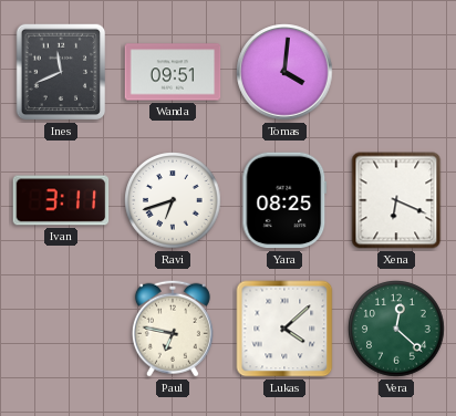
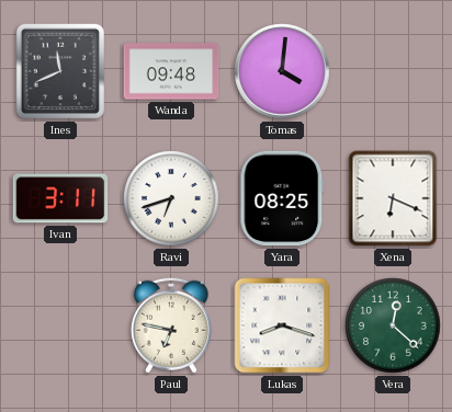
Wanda: 09:51 -> 09:48
Lukas: 4:08 -> 8:18
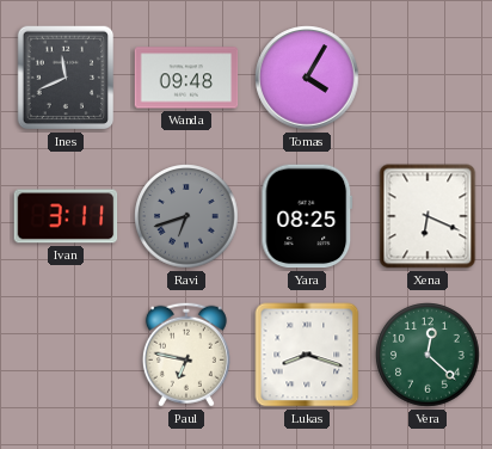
Tomas: 4:01 -> 4:05
Ravi dial: white -> grey
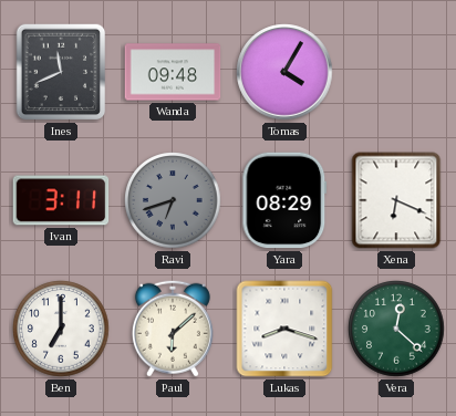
Yara: 08:25 -> 08:29
Ben: none -> 7:00
Paul: 6:47 -> 6:08
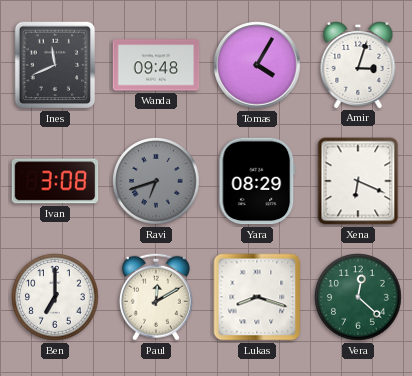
Amir: none -> 3:03
Ivan: 3:11 -> 3:08
Paul: 6:08 -> 12:10
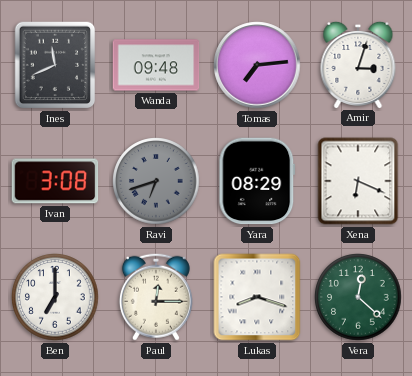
Tomas: 4:05 -> 7:14
Paul: 12:10 -> 12:15
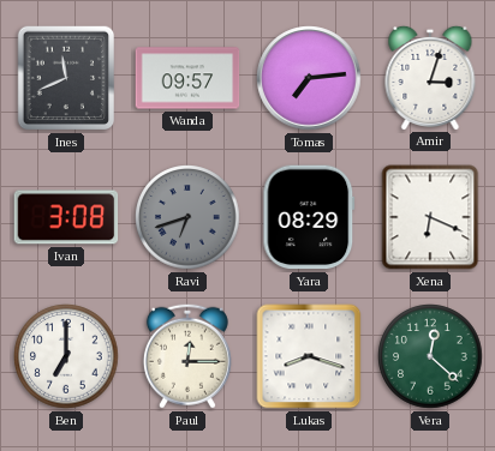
Wanda: 09:48 -> 09:57
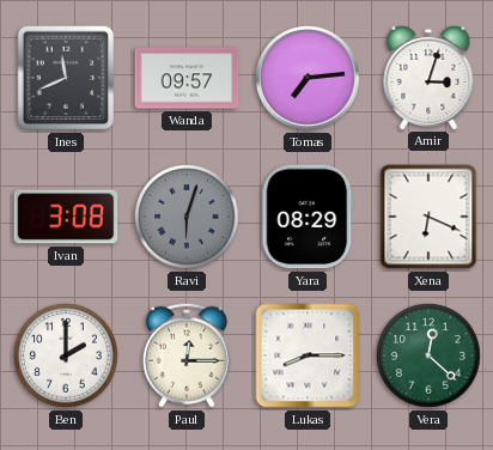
Ravi: 6:42 -> 6:03
Ben: 7:00 -> 2:00
Lukas: 8:18 -> 8:15
